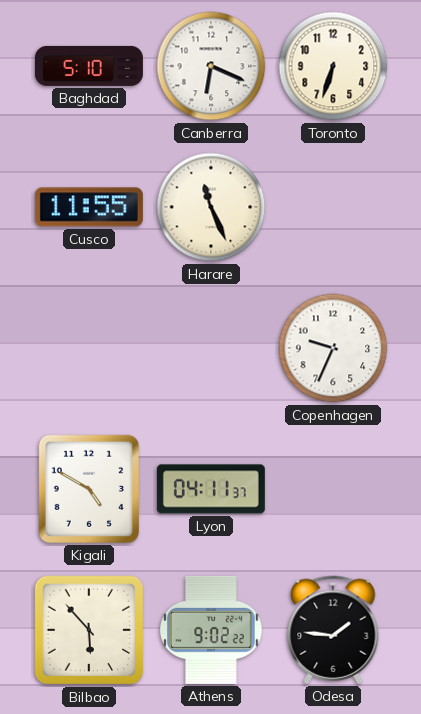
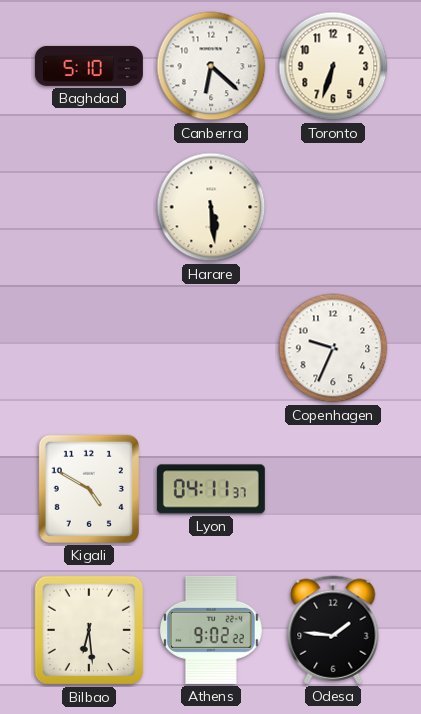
Canberra: 6:19 -> 6:22
Cusco: 11:55 -> none
Harare: 11:26 -> 5:29
Bilbao: 5:53 -> 6:29
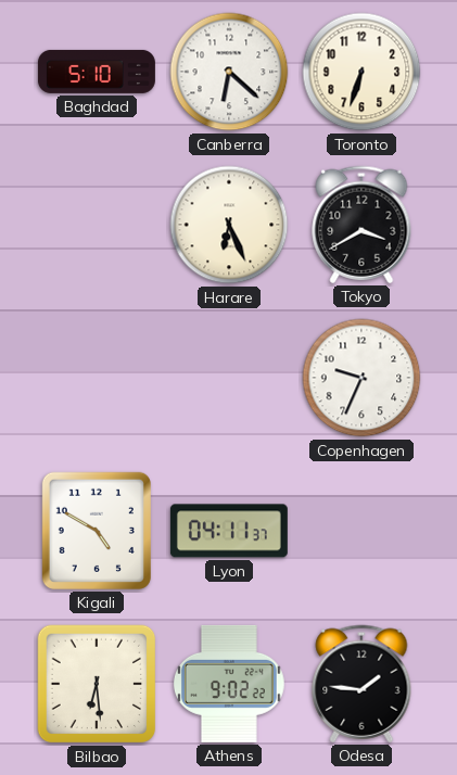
Harare: 5:29 -> 6:26
Tokyo: none -> 3:40
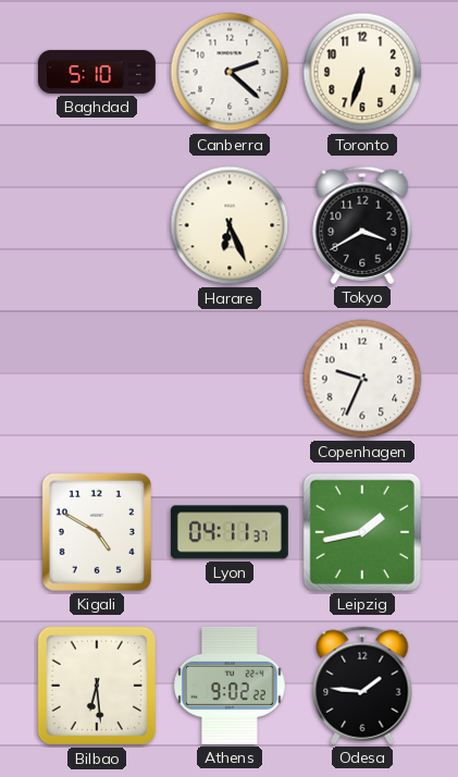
Canberra: 6:22 -> 2:22
Leipzig: none -> 1:43
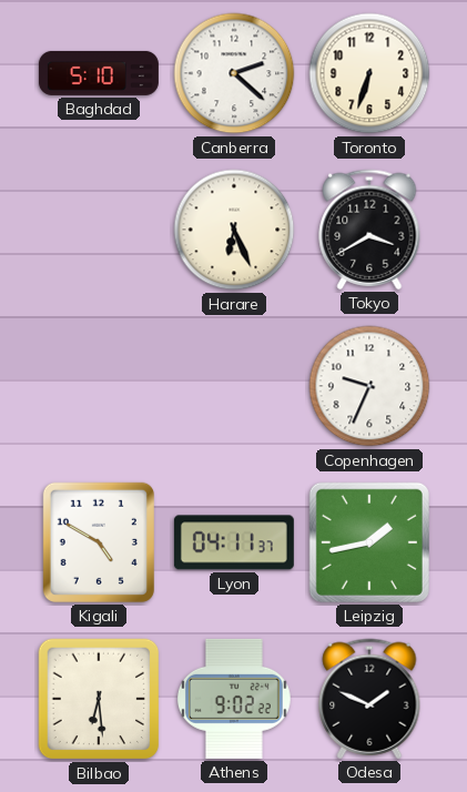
Odesa: 1:46 -> 1:49
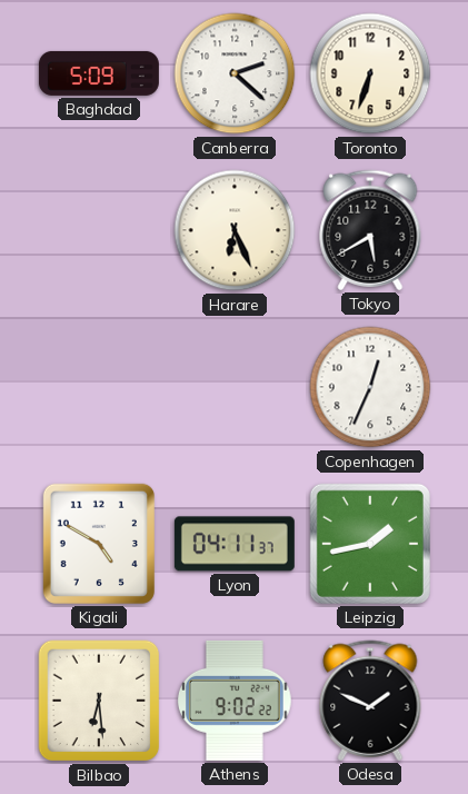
Baghdad: 5:10 -> 5:09
Tokyo: 3:40 -> 5:40
Copenhagen: 9:34 -> 12:34
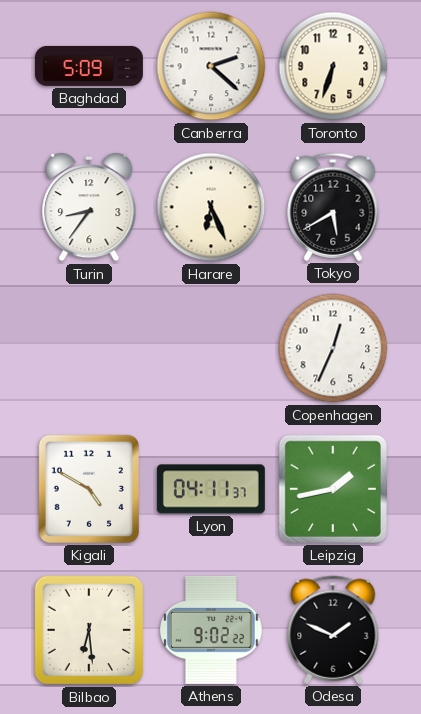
Turin: none -> 8:36
